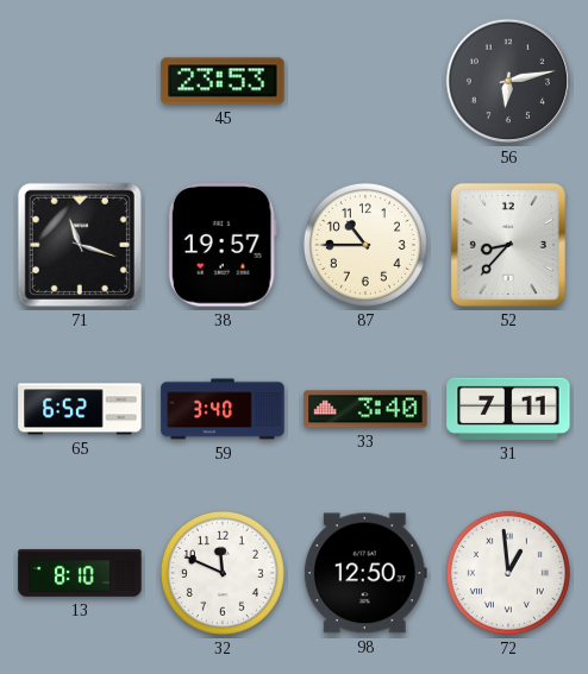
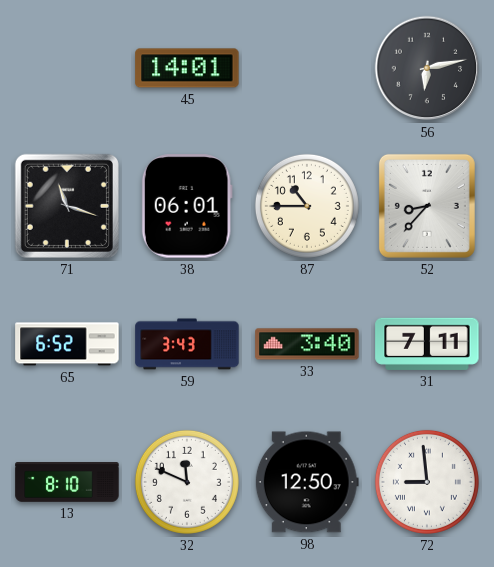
45: 23:53 -> 14:01
38: 19:57 -> 06:01
59: 3:40 -> 3:43
72: 12:59 -> 8:59
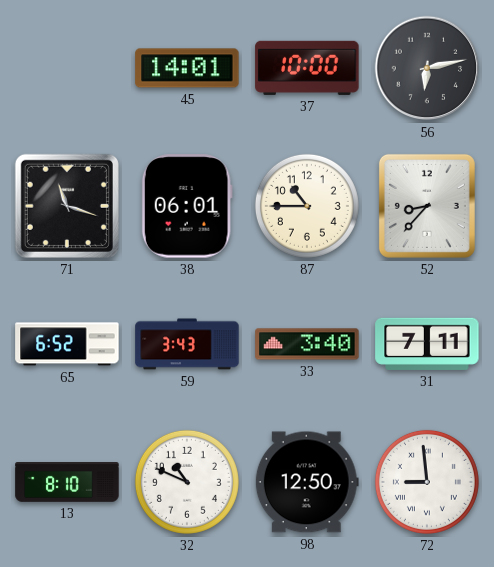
37: none -> 10:00
32: 11:49 -> 10:49
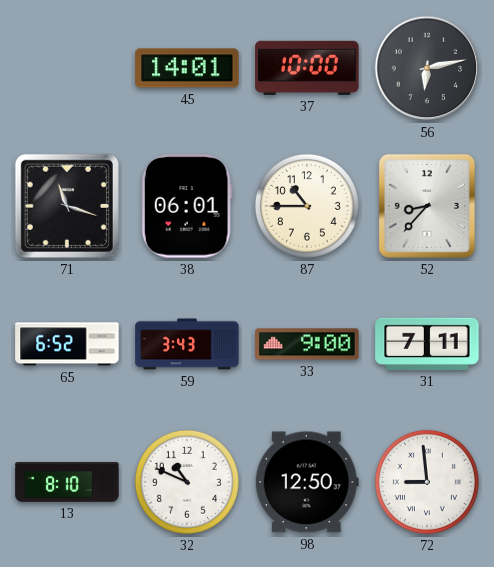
33: 3:40 -> 9:00
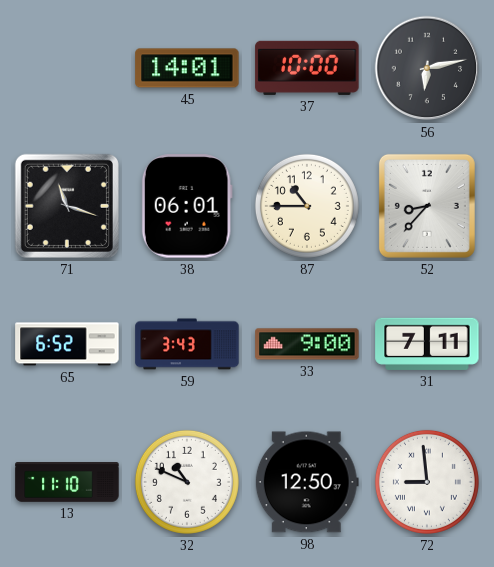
13: 8:10 -> 11:10
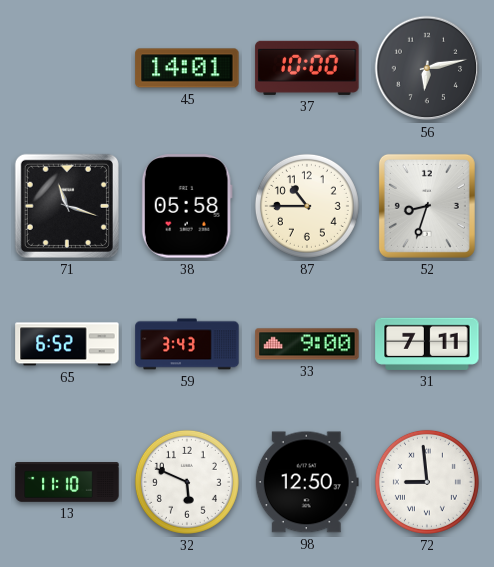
38: 06:01 -> 05:58
52: 8:37 -> 8:33
32: 10:49 -> 5:49
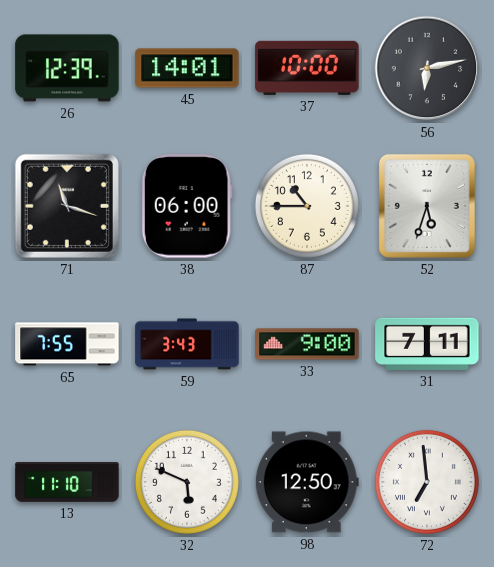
26: none -> 12:39
38: 05:58 -> 06:00
52: 8:33 -> 5:33
65: 6:52 -> 7:55
72: 8:59 -> 6:59
